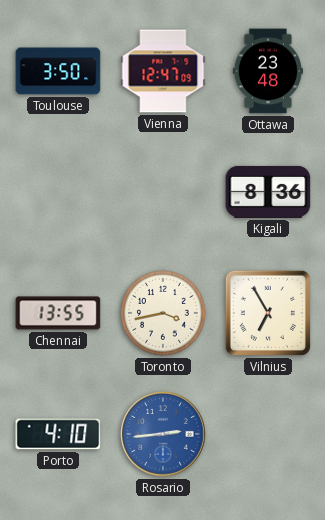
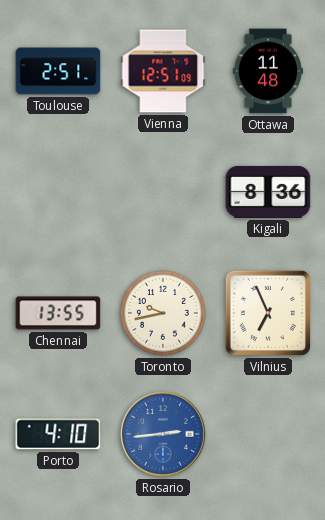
Toulouse: 3:50 -> 2:51
Vienna: 12:47 -> 12:51
Ottawa: 23:48 -> 11:48
Toronto: 3:43 -> 9:43
Vilnius: 6:55 -> 6:56
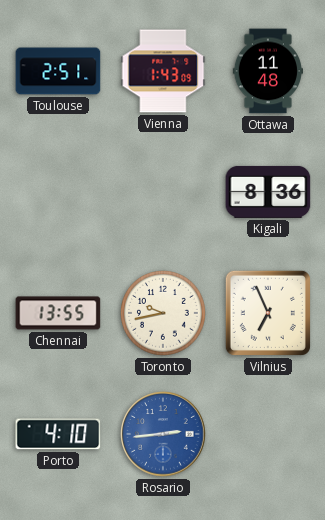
Vienna: 12:51 -> 1:43
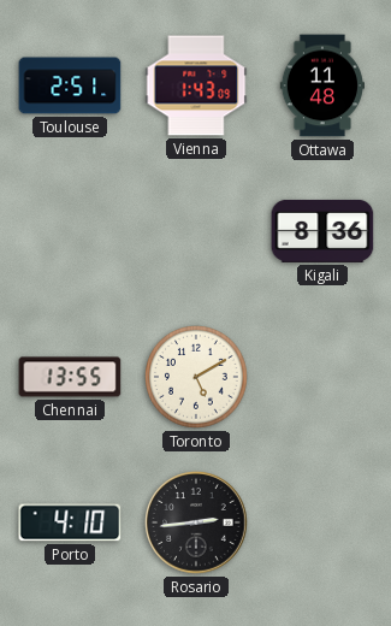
Toronto: 9:43 -> 5:10
Vilnius: 6:56 -> none
Rosario dial: blue -> black
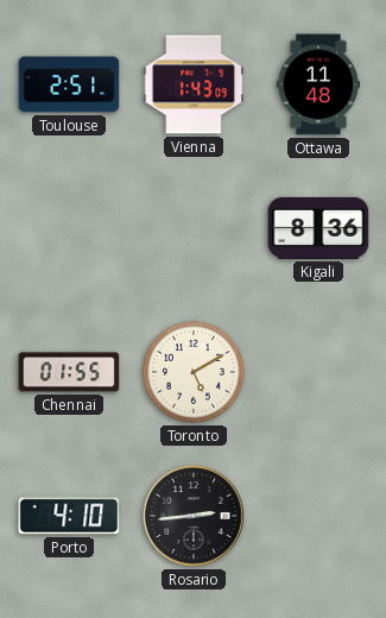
Chennai: 13:55 -> 01:55
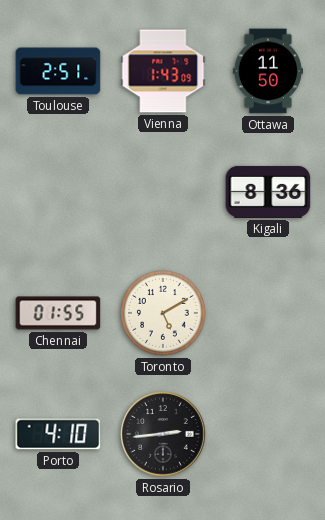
Ottawa: 11:48 -> 11:50
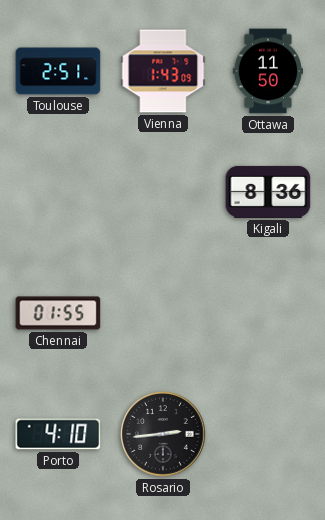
Toronto: 5:10 -> none
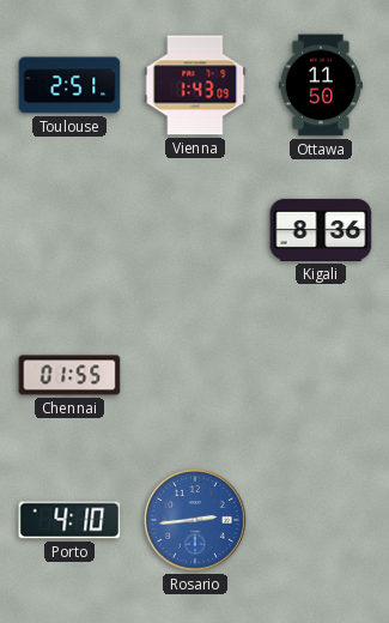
Rosario dial: black -> blue
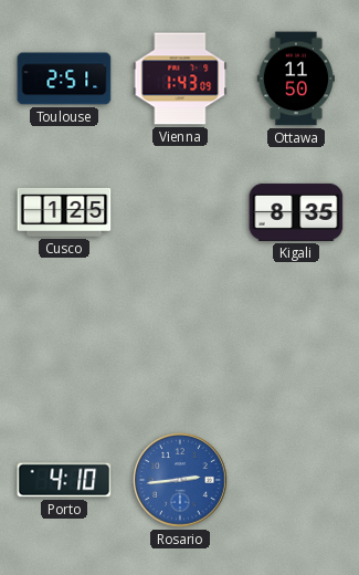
Cusco: none -> 1:25
Kigali: 8:36 -> 8:35
Chennai: 01:55 -> none
